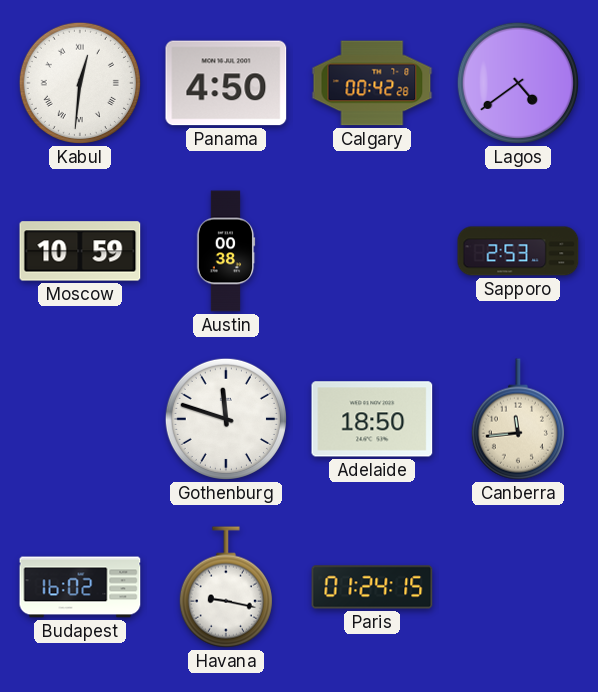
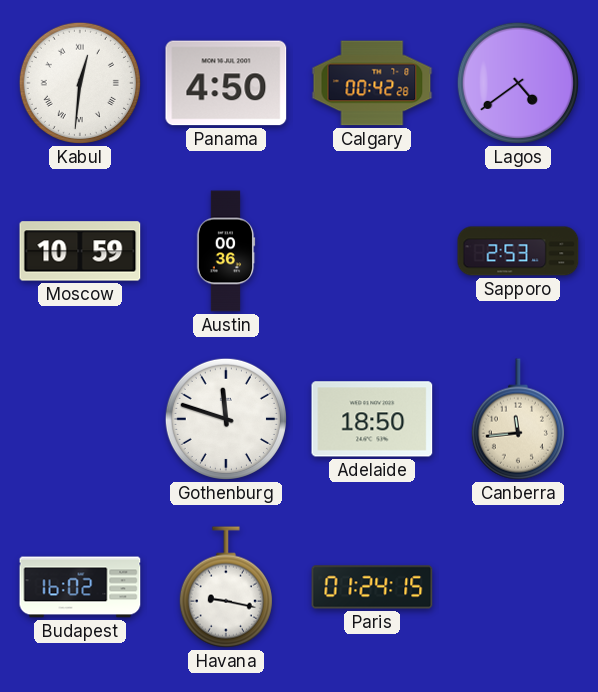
Austin: 00:38 -> 00:36
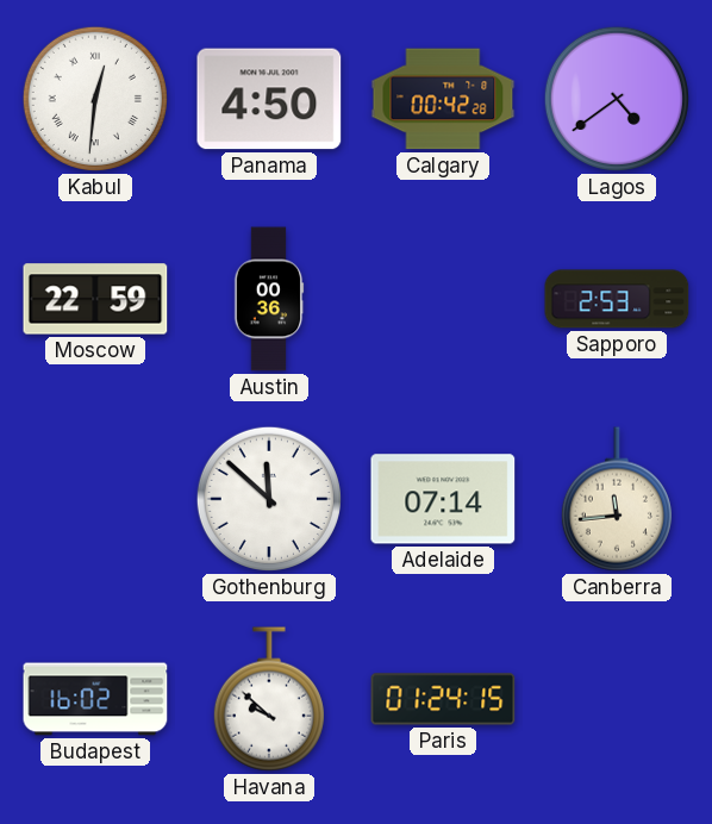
Moscow: 10:59 -> 22:59
Gothenburg: 11:48 -> 11:52
Adelaide: 18:50 -> 07:14
Havana: 9:17 -> 9:52
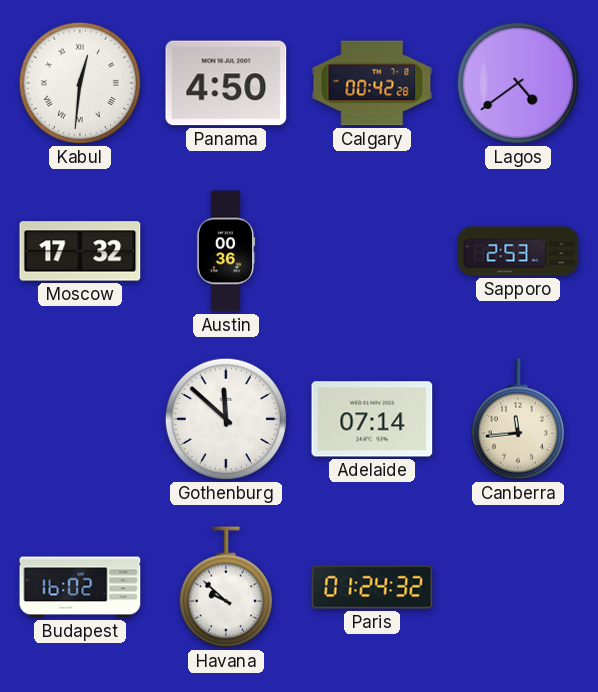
Moscow: 22:59 -> 17:32
Paris: 01:24:15 -> 01:24:32
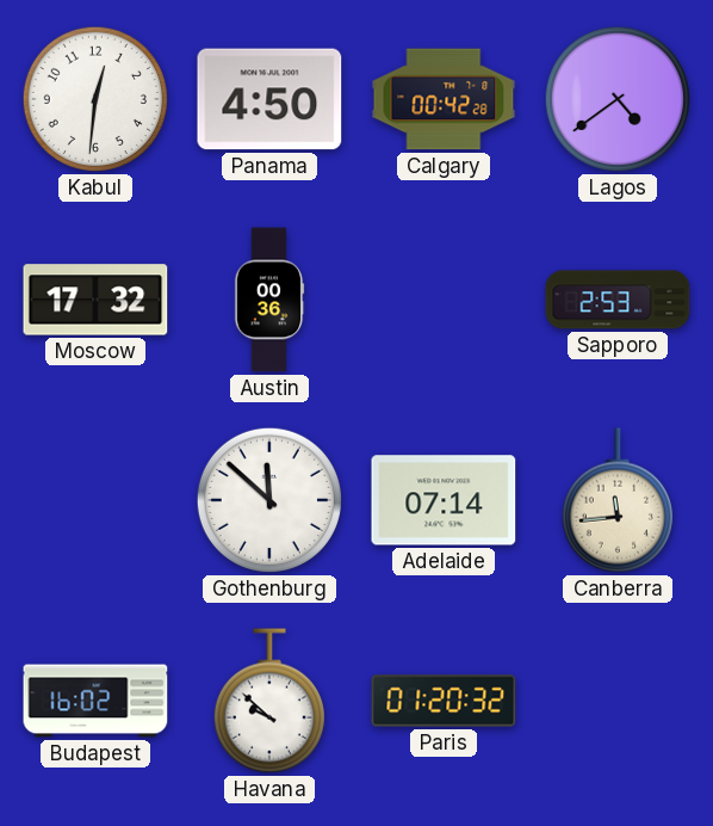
Kabul numerals: Roman -> Arabic
Paris: 01:24 -> 01:20
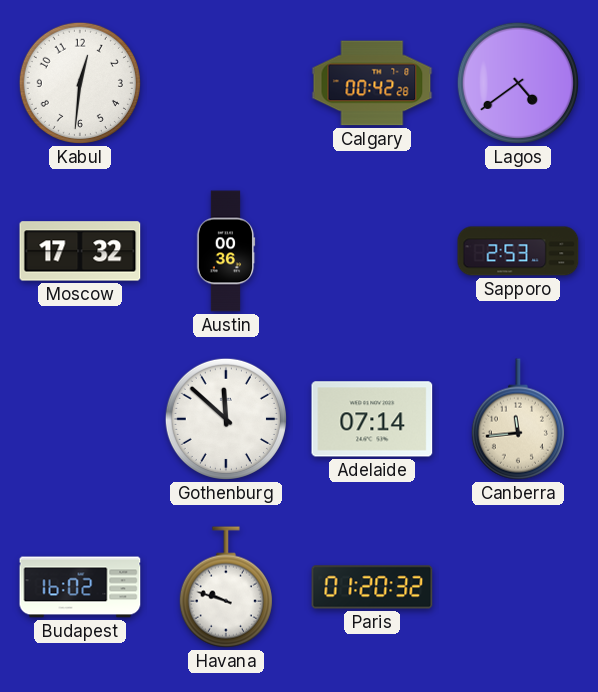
Panama: 4:50 -> none
Havana: 9:52 -> 9:48
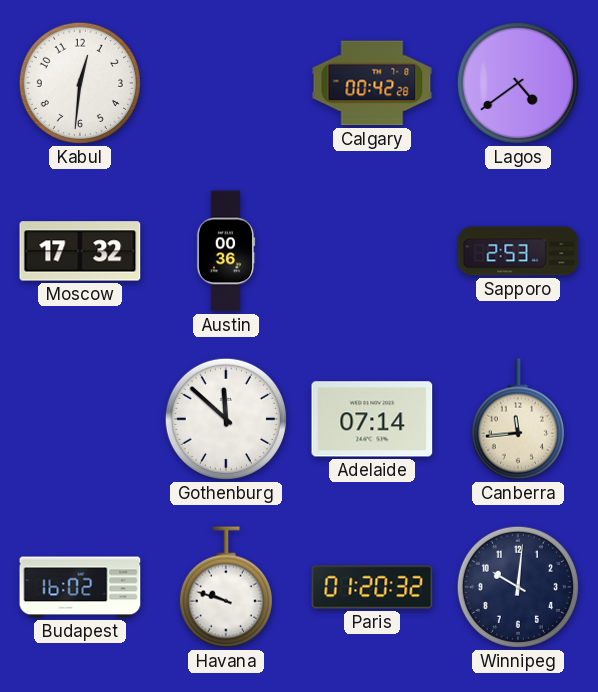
Winnipeg: none -> 10:01
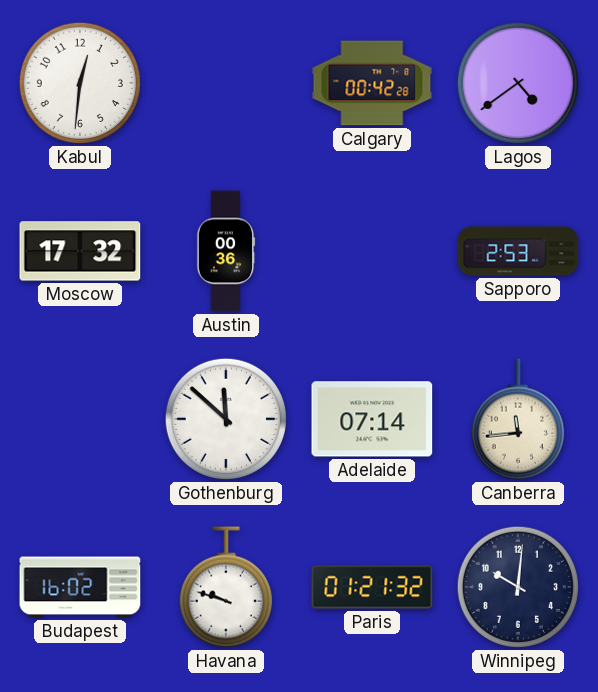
Paris: 01:20 -> 01:21
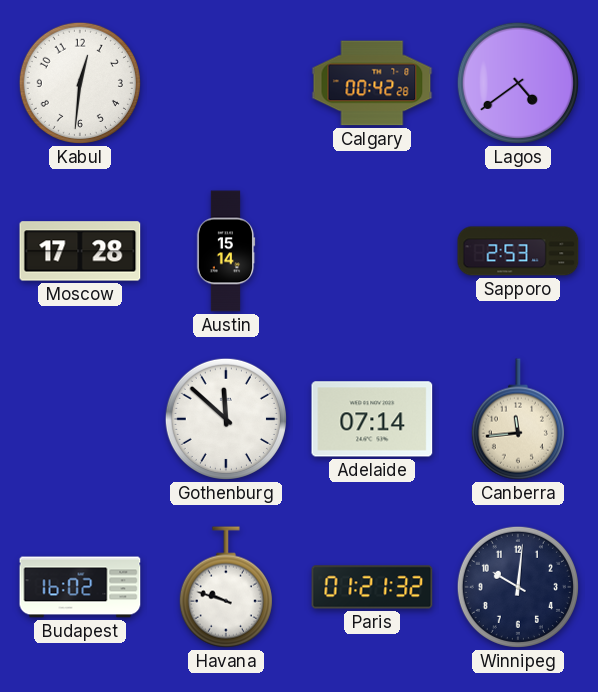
Moscow: 17:32 -> 17:28
Austin: 00:36 -> 15:14
